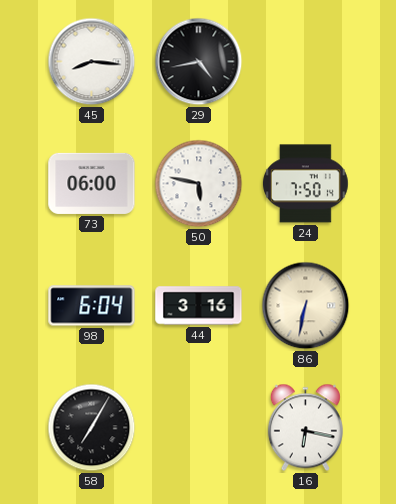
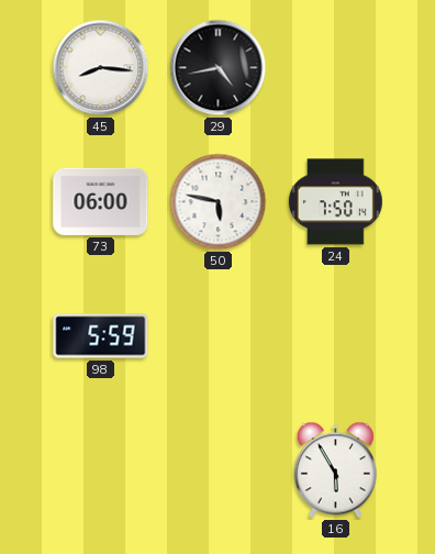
98: 6:04 -> 5:59
44: 3:16 -> none
86: 6:32 -> none
58: 7:05 -> none
16: 6:17 -> 5:55
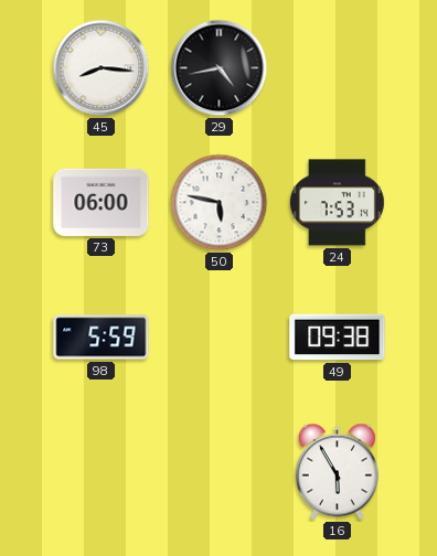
24: 7:50 -> 7:53
49: none -> 09:38
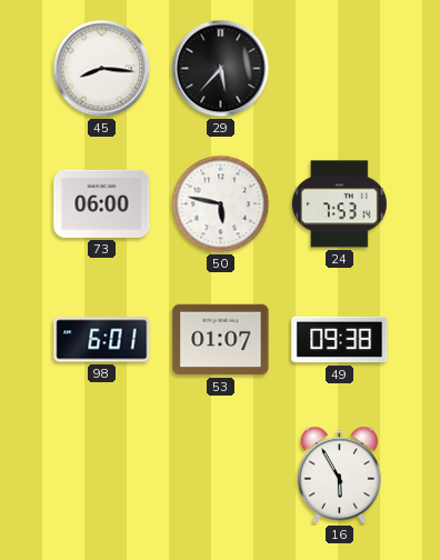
29: 4:43 -> 5:37
98: 5:59 -> 6:01
53: none -> 01:07
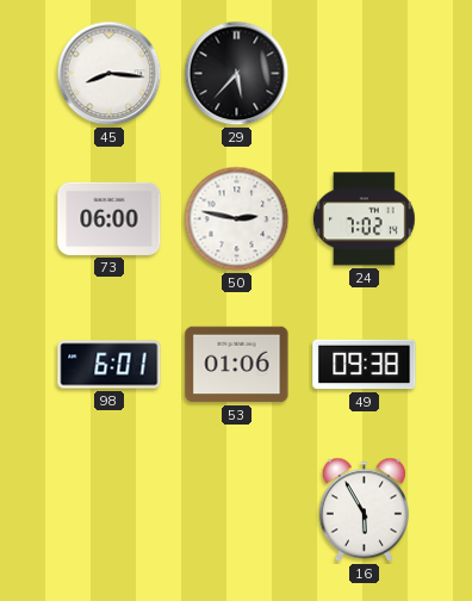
50: 5:47 -> 2:47
24: 7:53 -> 7:02
53: 01:07 -> 01:06
